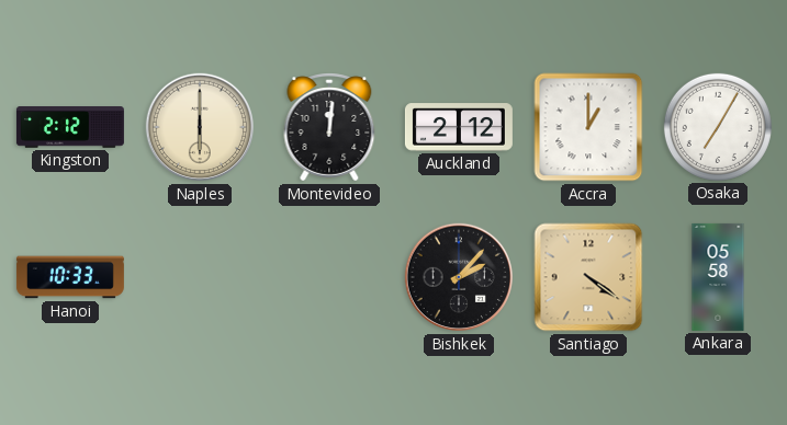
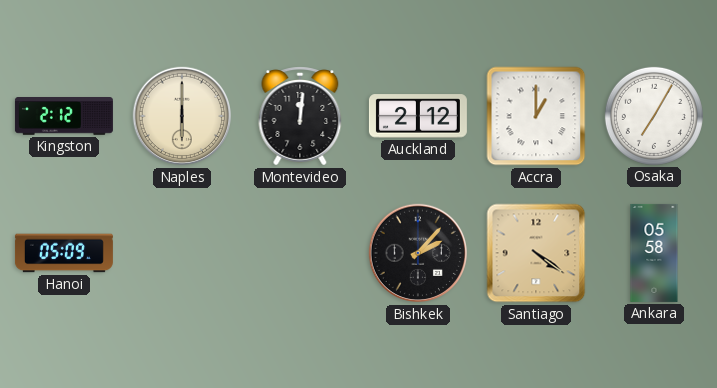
Hanoi: 10:33 -> 05:09
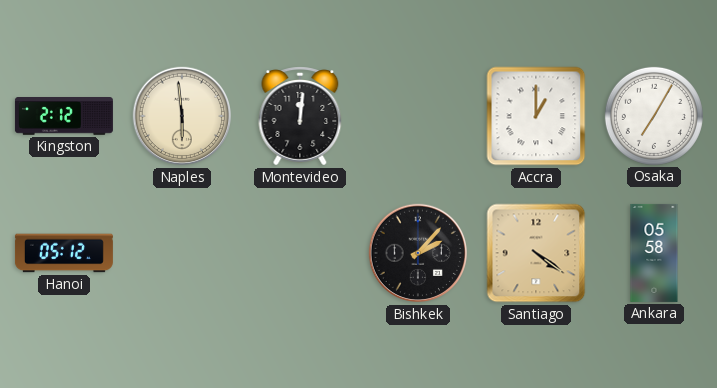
Naples: 6:00 -> 5:59
Auckland: 2:12 -> none
Hanoi: 05:09 -> 05:12
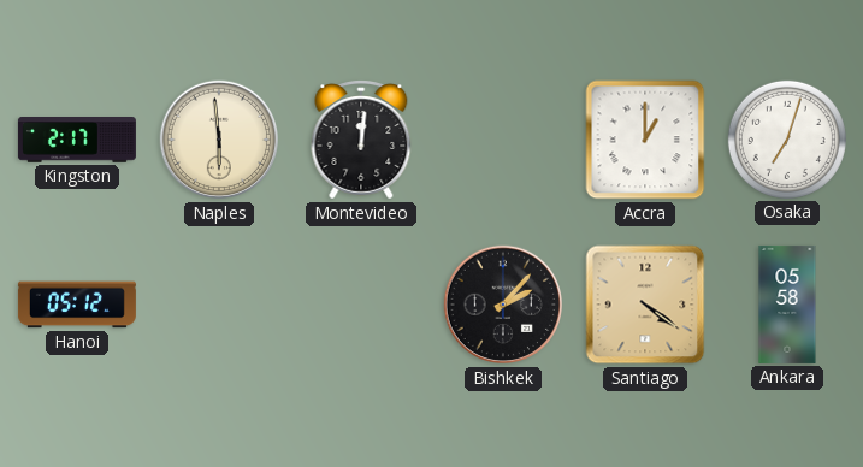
Kingston: 2:12 -> 2:17
Osaka: 7:05 -> 7:03
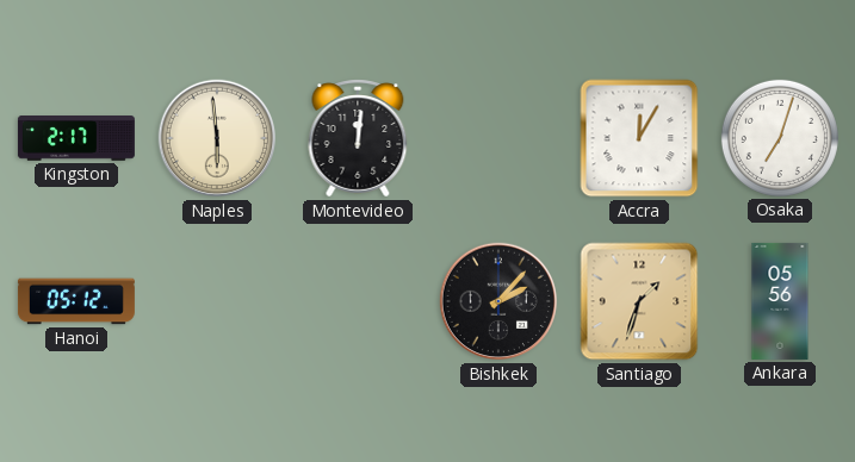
Accra: 1:00 -> 12:05
Santiago: 4:21 -> 1:33
Ankara: 05:58 -> 05:56
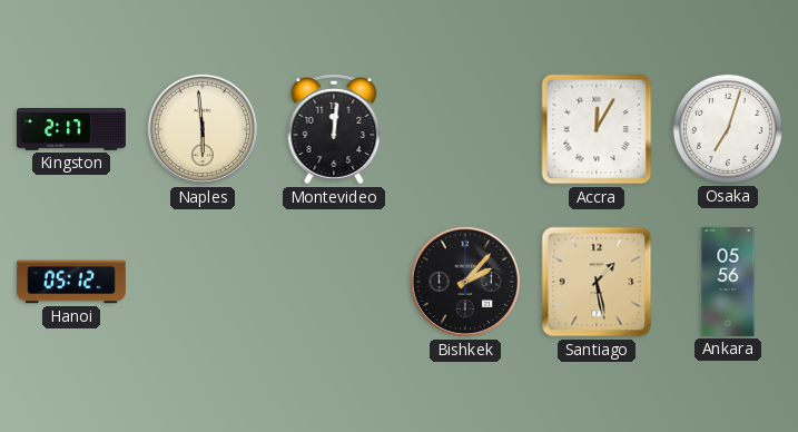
Santiago: 1:33 -> 1:28
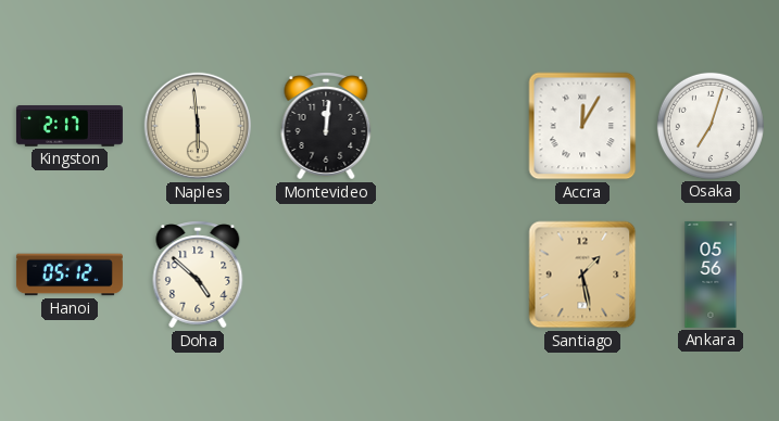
Doha: none -> 4:52
Bishkek: 2:07 -> none
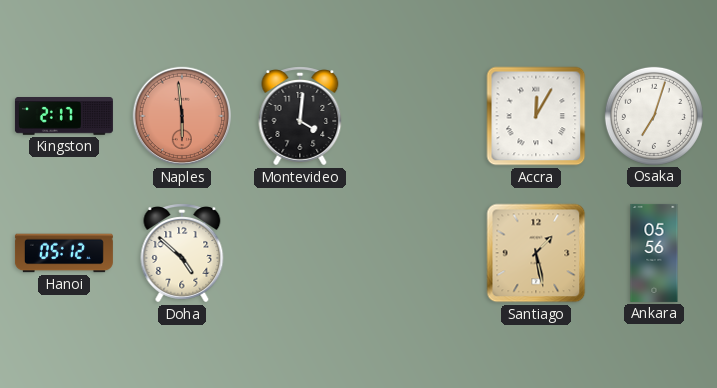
Naples dial: cream -> salmon
Montevideo: 12:01 -> 4:01
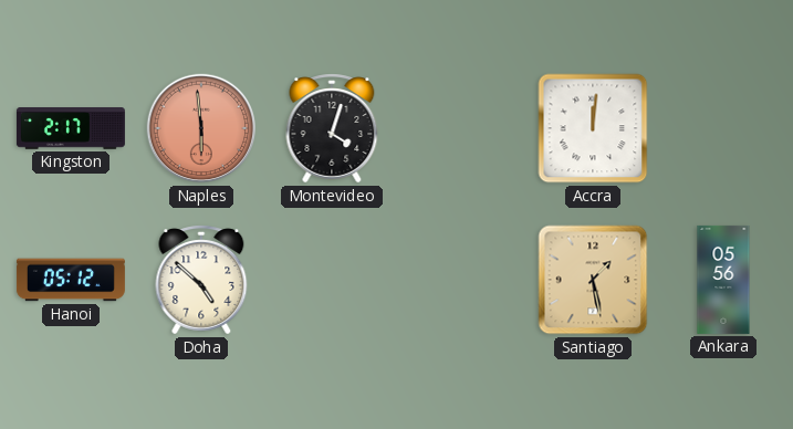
Montevideo: 4:01 -> 4:03
Accra: 12:05 -> 12:01
Osaka: 7:03 -> none
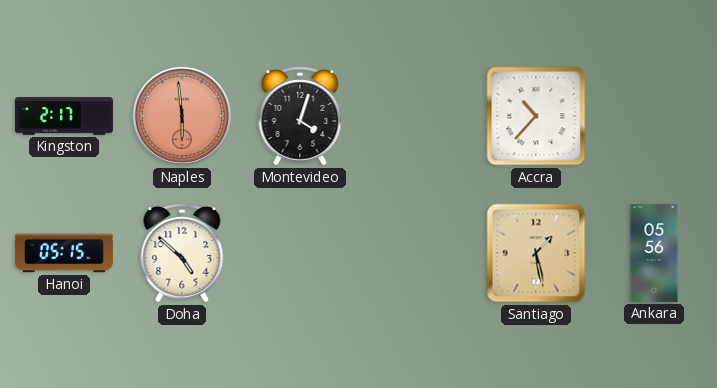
Accra: 12:01 -> 10:37
Hanoi: 05:12 -> 05:15
